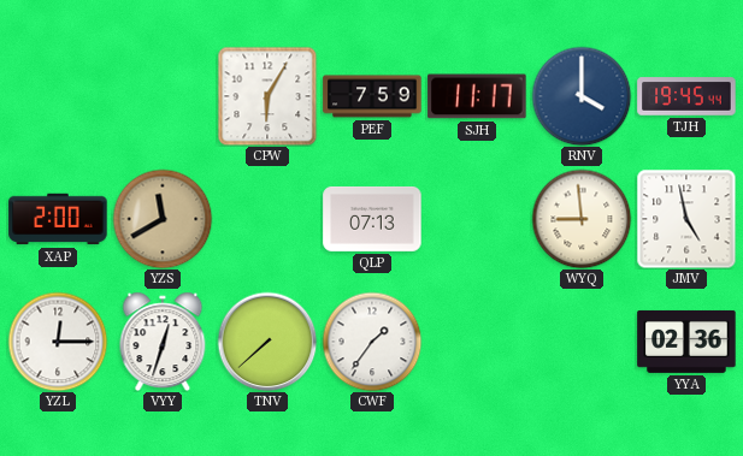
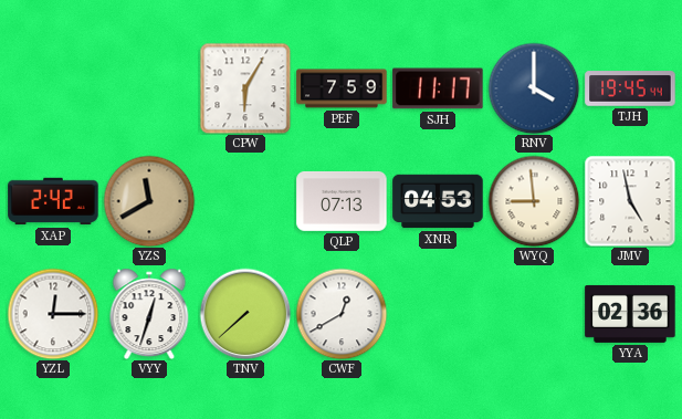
XAP: 2:00 -> 2:42
XNR: none -> 04:53
CWF: 1:36 -> 12:40
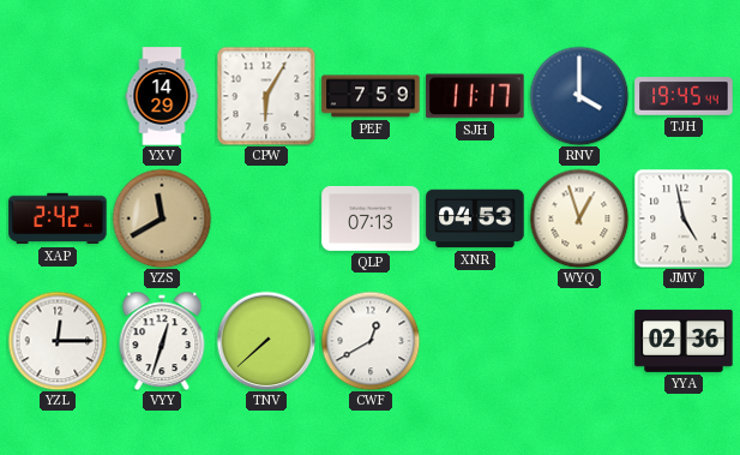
YXV: none -> 14:29
WYQ: 8:59 -> 12:57
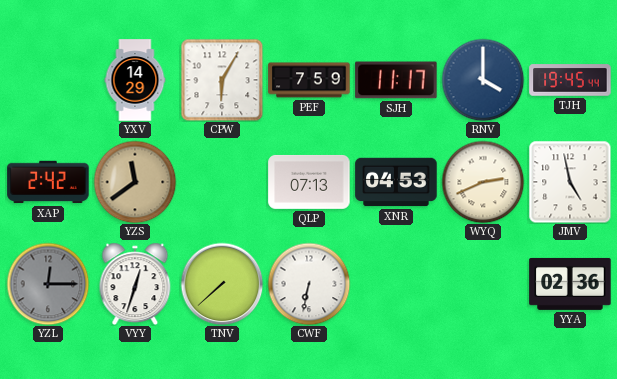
YZS: 11:40 -> 11:39
WYQ: 12:57 -> 2:41
YZL dial: white -> grey
CWF: 12:40 -> 6:32
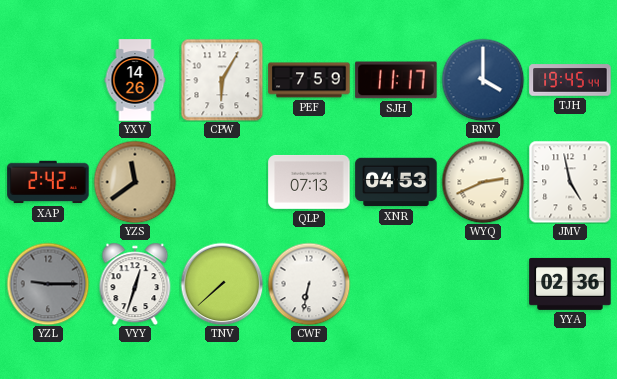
YXV: 14:29 -> 14:26
YZL: 12:15 -> 9:15
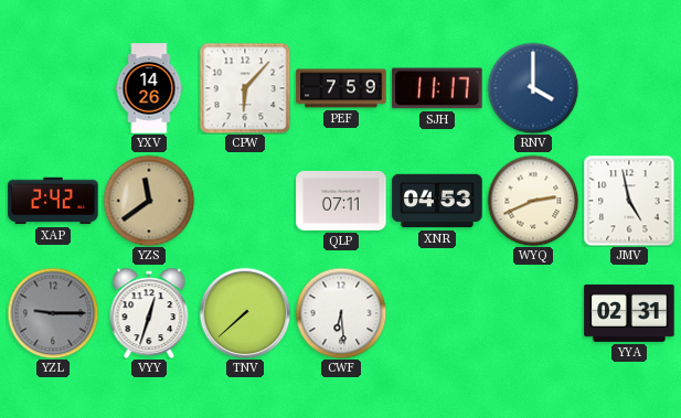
CPW: 6:05 -> 6:07
TJH: 19:45 -> none
QLP: 07:13 -> 07:11
CWF: 6:32 -> 6:29
YYA: 02:36 -> 02:31
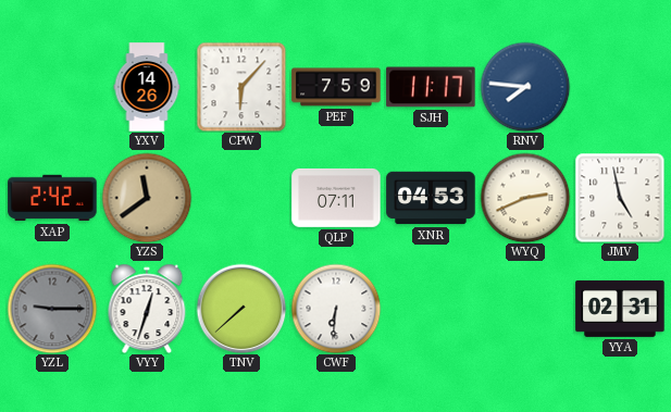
RNV: 4:00 -> 7:46
CWF: 6:29 -> 6:31
